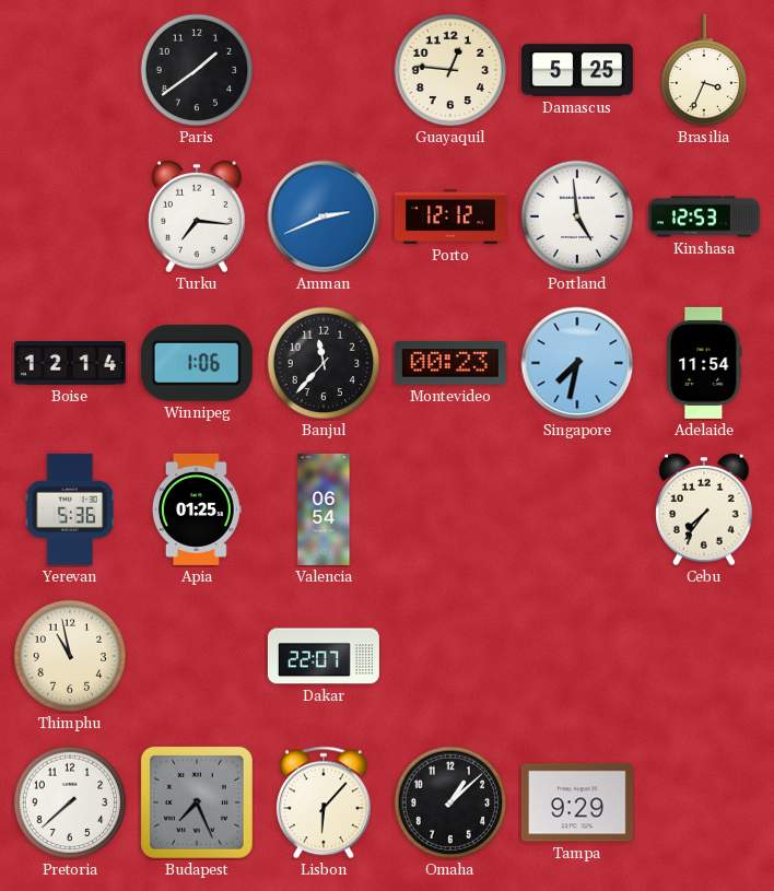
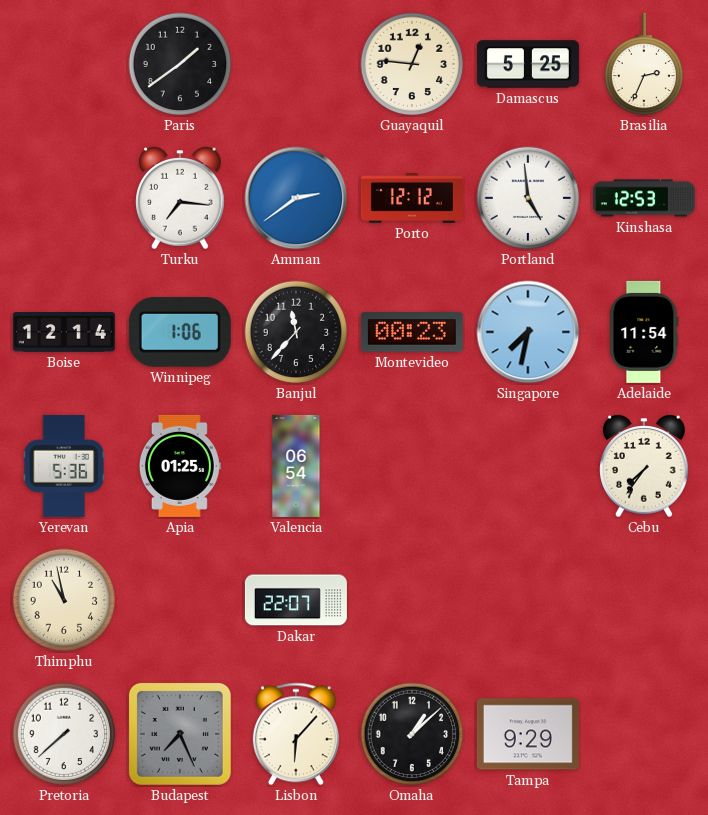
Brasilia: 3:34 -> 2:34
Amman: 2:41 -> 2:39
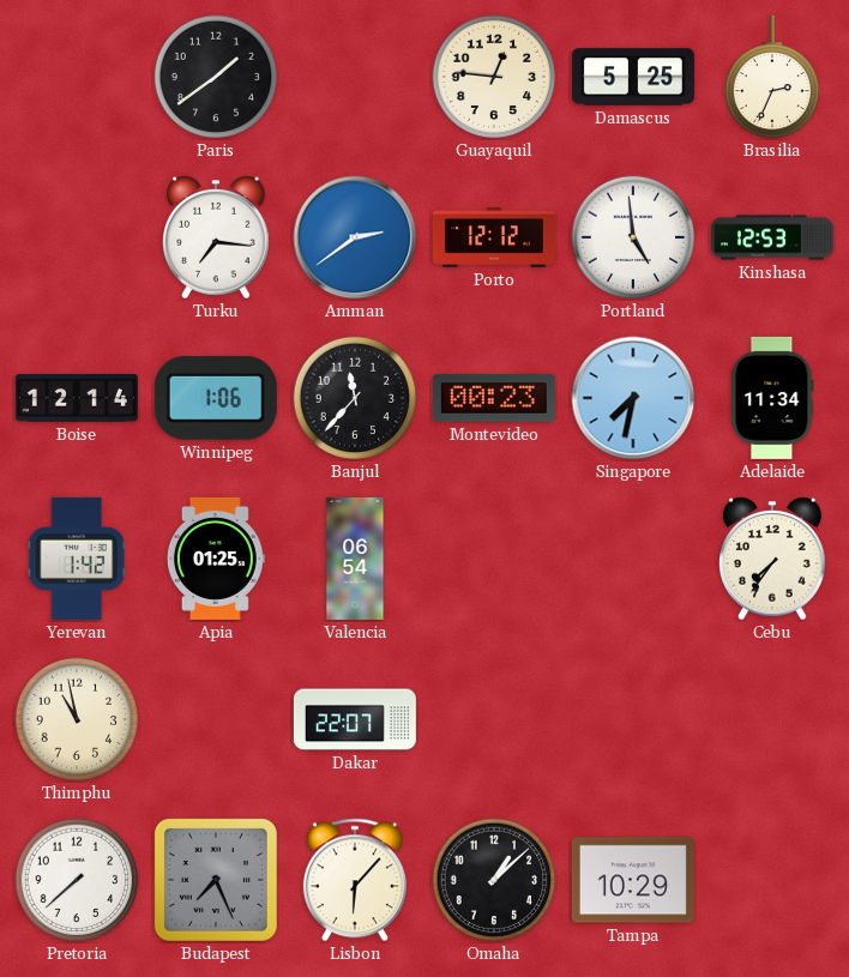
Adelaide: 11:54 -> 11:34
Yerevan: 5:36 -> 1:42
Tampa: 9:29 -> 10:29
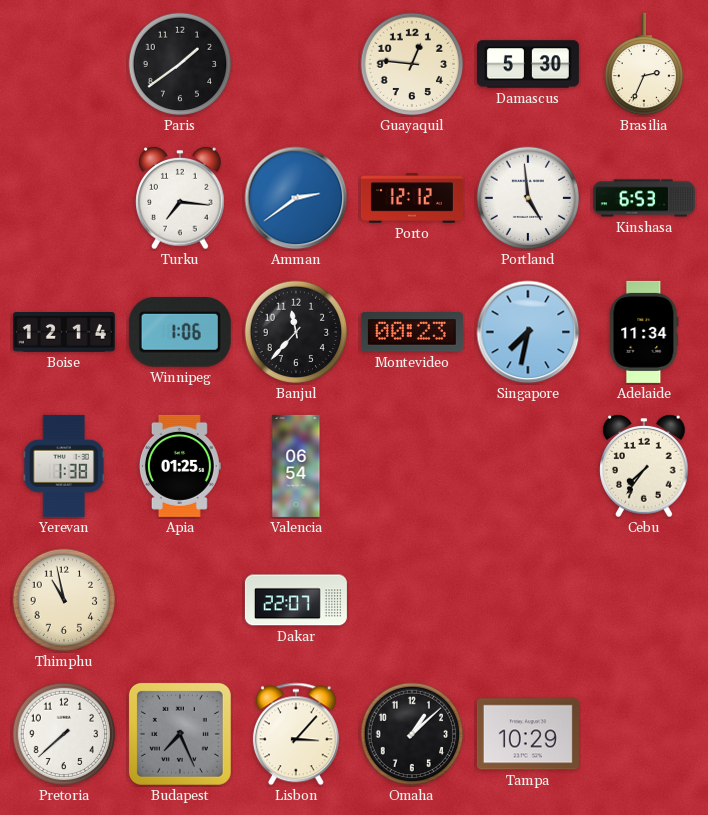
Damascus: 5:25 -> 5:30
Kinshasa: 12:53 -> 6:53
Yerevan: 1:42 -> 1:38
Lisbon: 6:07 -> 3:07
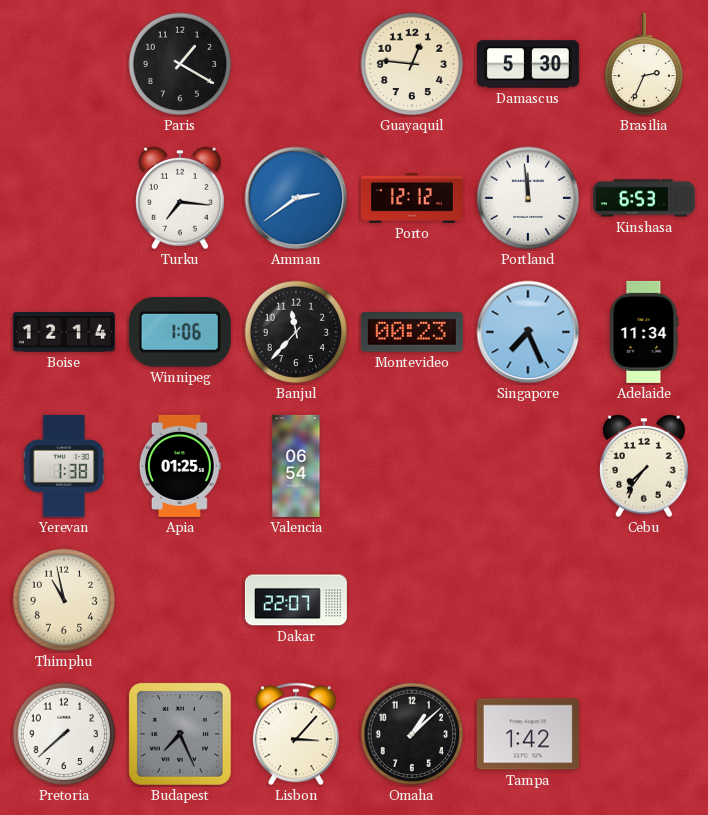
Paris: 1:39 -> 1:20
Portland: 4:59 -> 11:59
Singapore: 7:32 -> 7:26
Tampa: 10:29 -> 1:42
